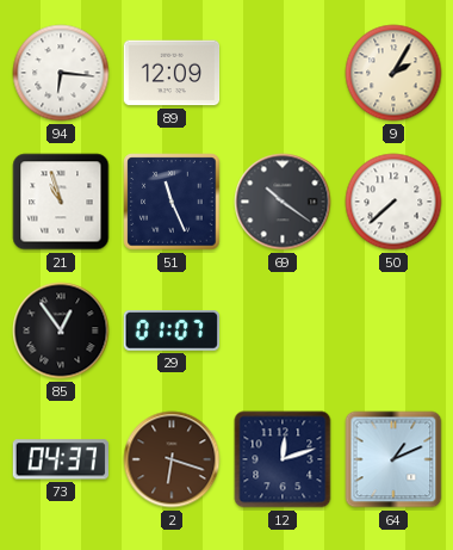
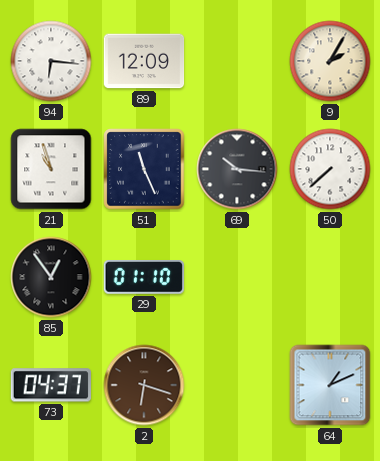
69: 10:21 -> 10:16
29: 01:07 -> 01:10
12: 12:12 -> none
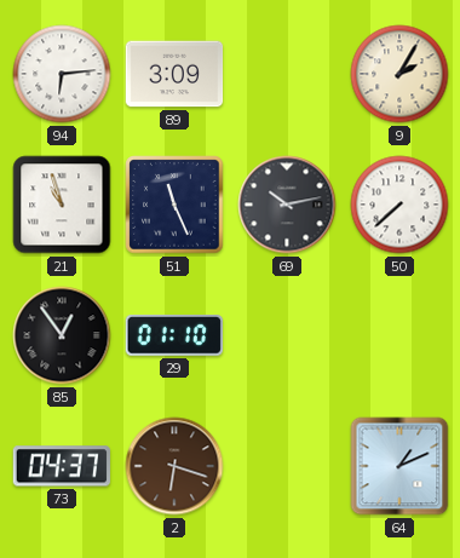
94: 6:16 -> 6:14
89: 12:09 -> 3:09
69: 10:16 -> 10:13
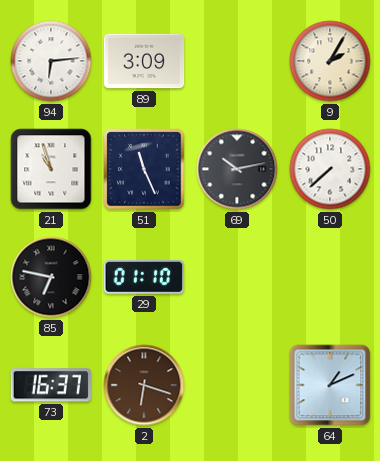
85: 12:54 -> 6:47
73: 04:37 -> 16:37
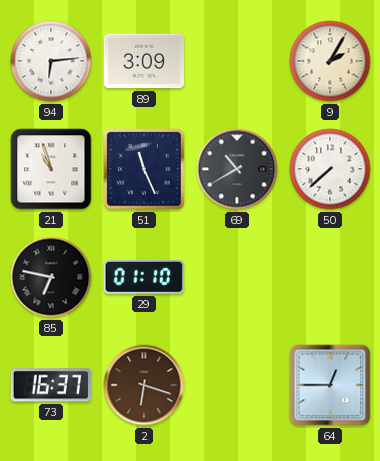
69: 10:13 -> 10:40
64: 1:11 -> 12:45
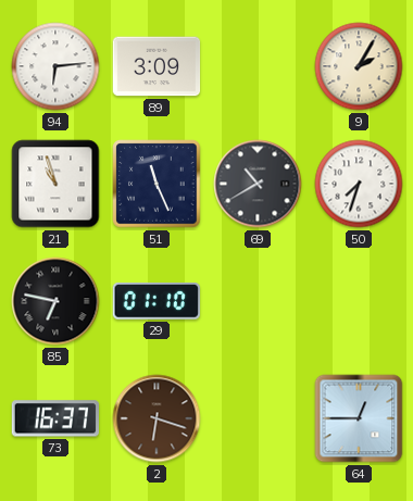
50: 7:38 -> 7:33
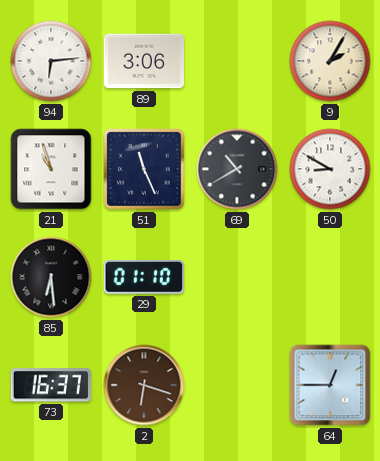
89: 3:09 -> 3:06
50: 7:33 -> 8:50
85: 6:47 -> 6:29
